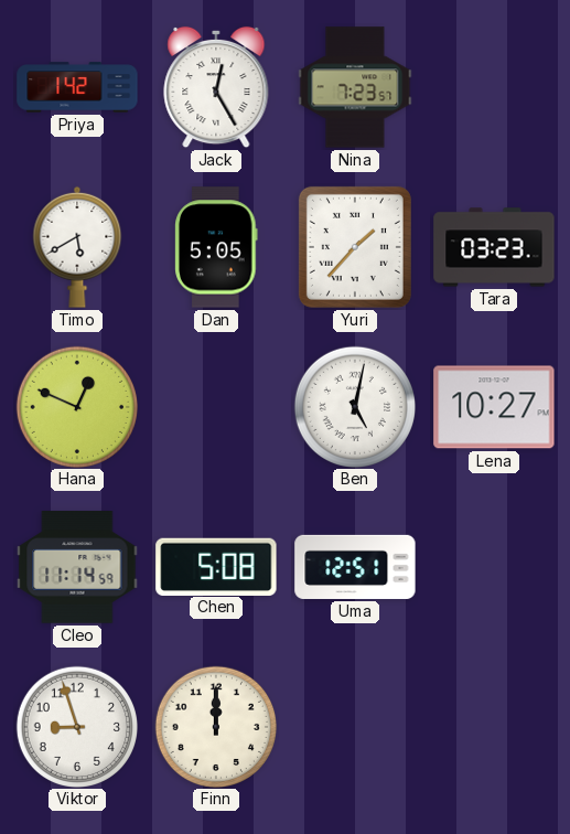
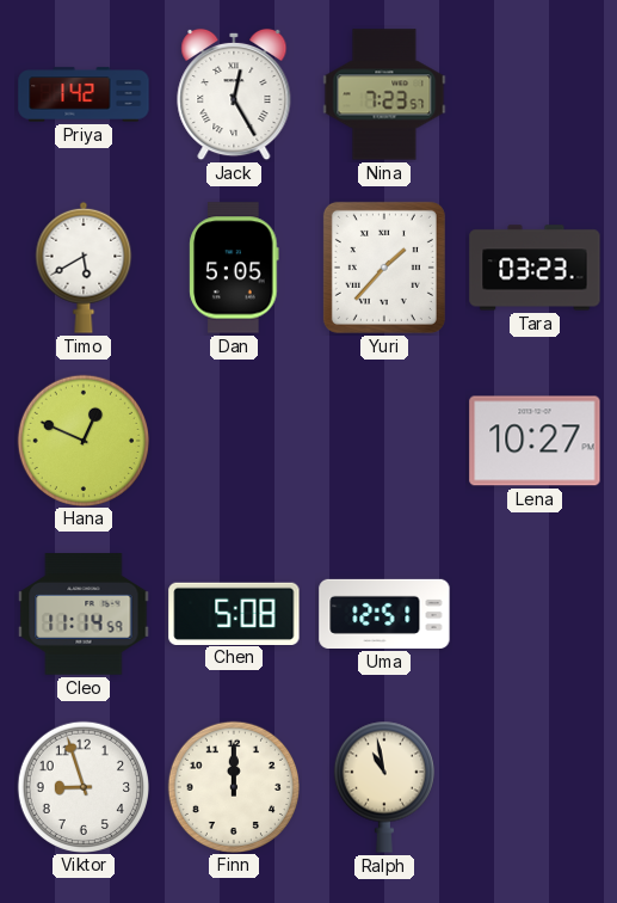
Ben: 5:02 -> none
Ralph: none -> 10:58
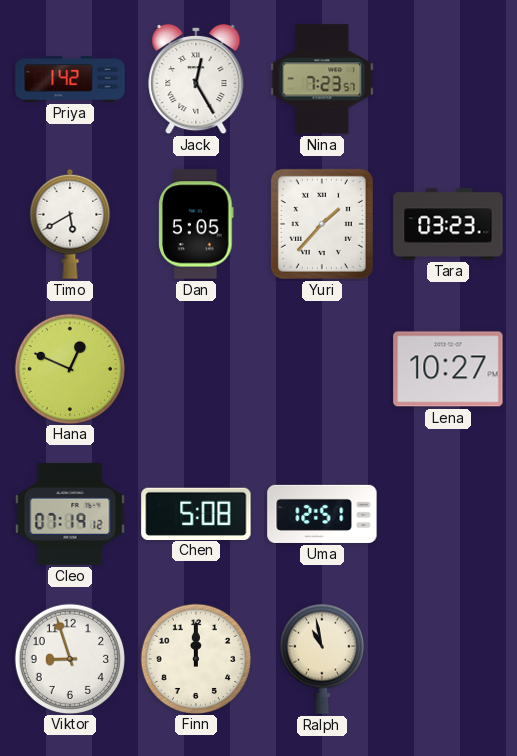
Cleo: 11:14 -> 07:19
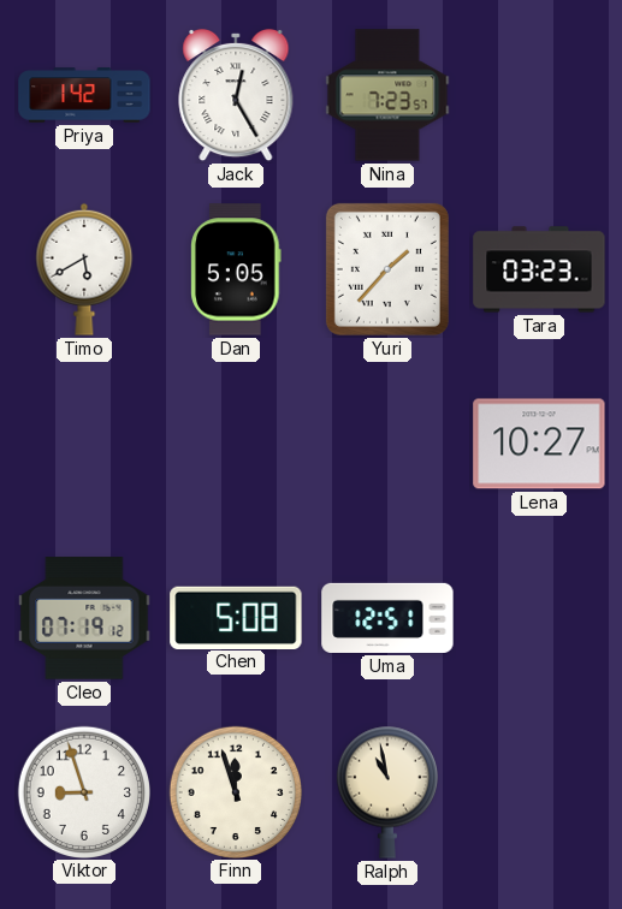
Hana: 12:49 -> none
Finn: 12:00 -> 11:57
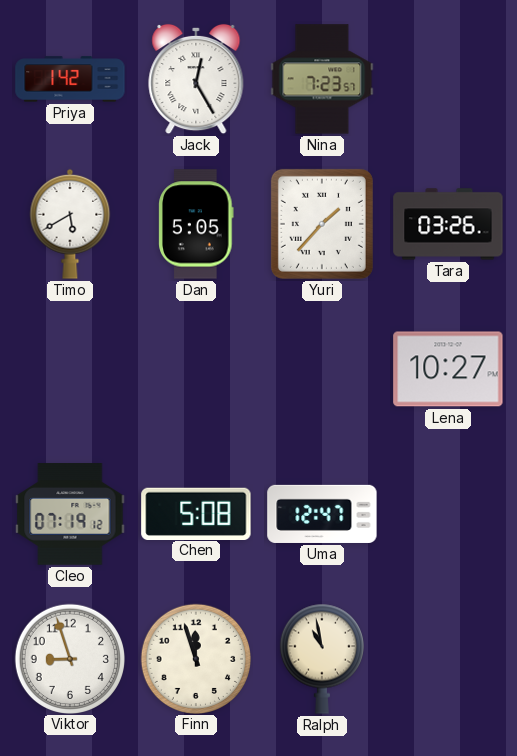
Tara: 03:23 -> 03:26
Uma: 12:51 -> 12:47
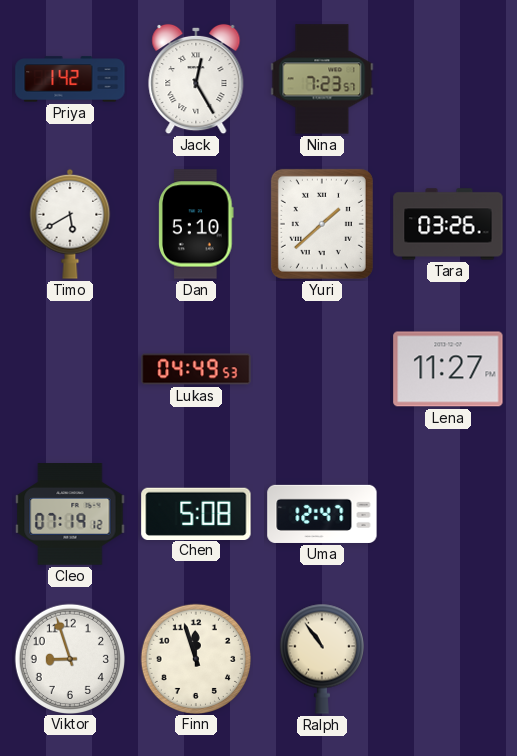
Dan: 5:05 -> 5:10
Yuri: 1:37 -> 1:38
Lukas: none -> 04:49
Lena: 10:27 -> 11:27
Ralph: 10:58 -> 10:54
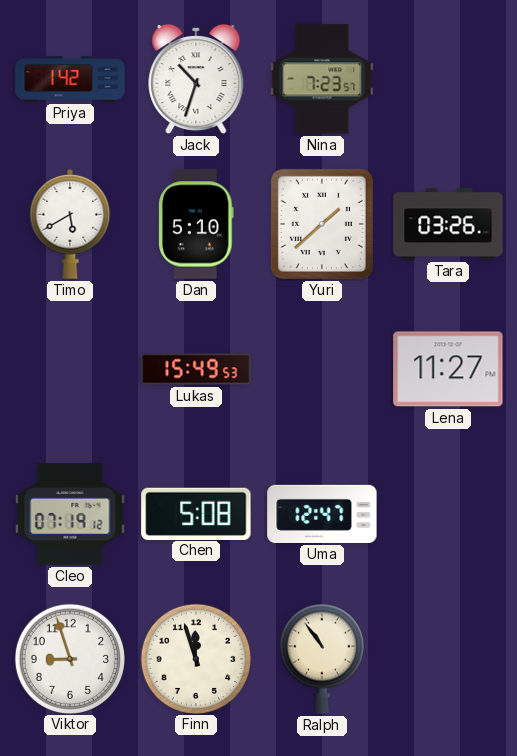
Jack: 12:25 -> 10:33
Lukas: 04:49 -> 15:49
